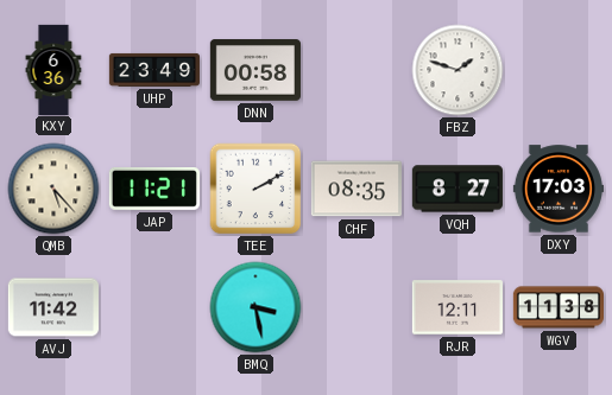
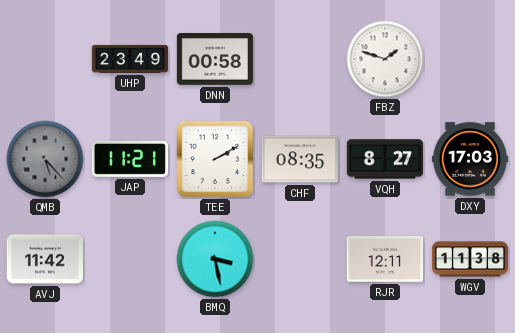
KXY: 6:36 -> none
QMB dial: cream -> grey
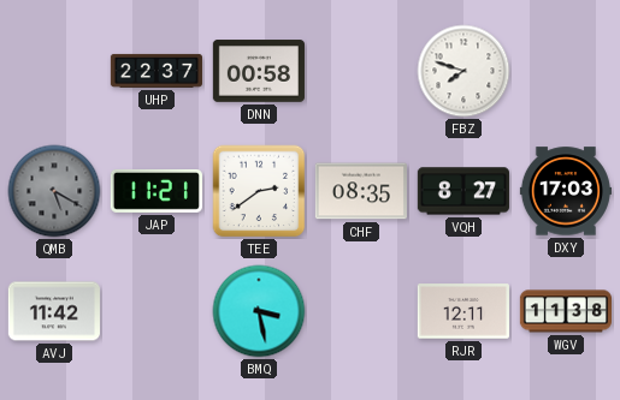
UHP: 23:49 -> 22:37
FBZ: 1:48 -> 7:48
QMB: 5:23 -> 5:20
TEE: 2:10 -> 2:39
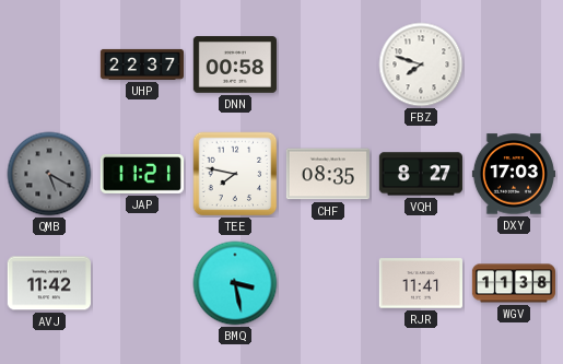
TEE: 2:39 -> 7:47
RJR: 12:11 -> 11:41
